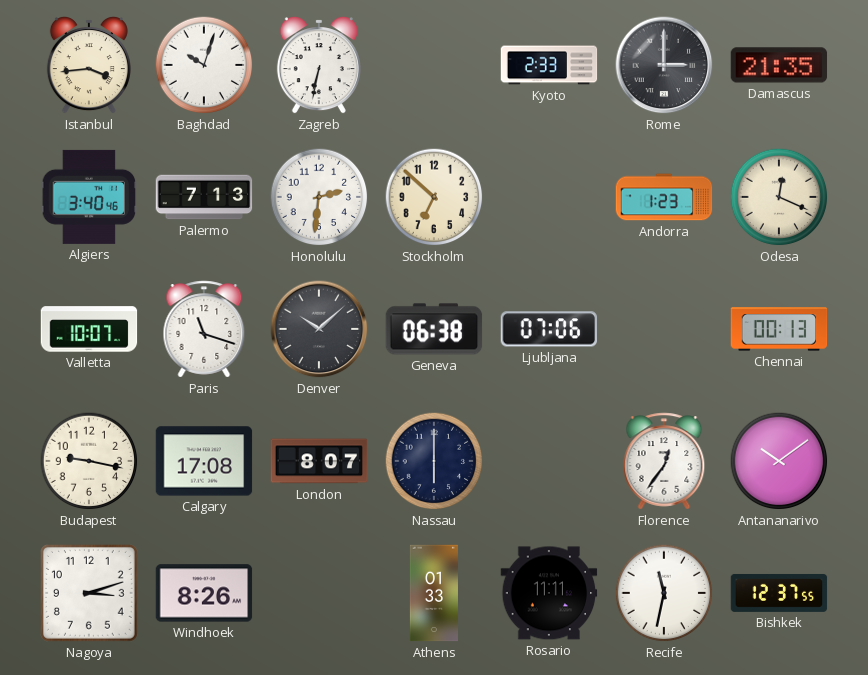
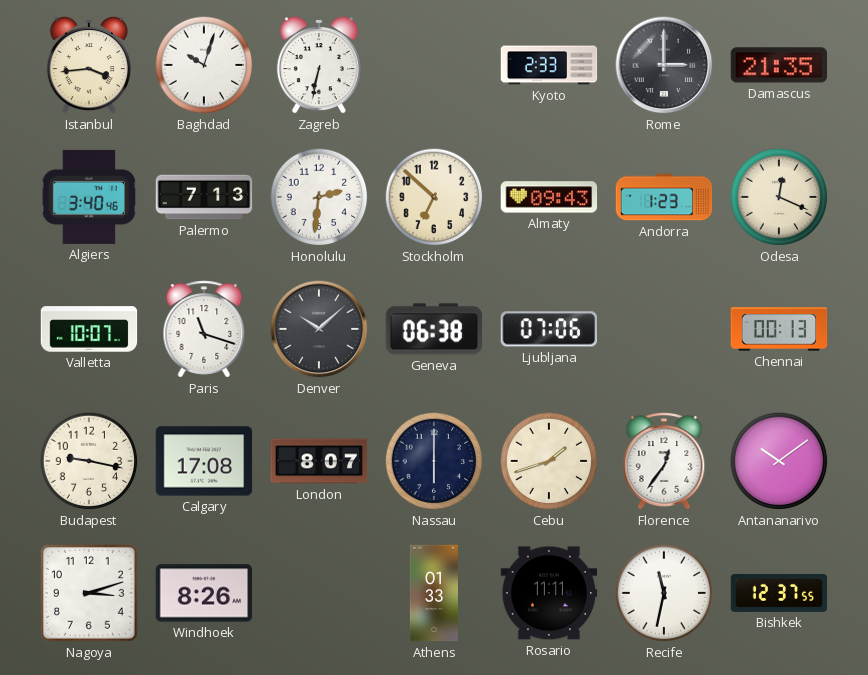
Almaty: none -> 09:43
Cebu: none -> 1:42
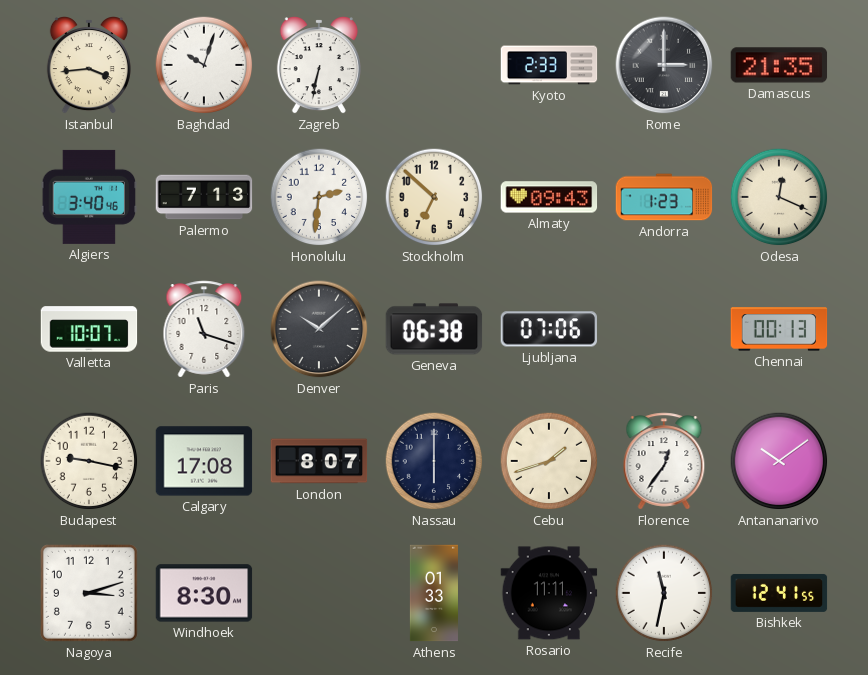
Windhoek: 8:26 -> 8:30
Bishkek: 12:37 -> 12:41
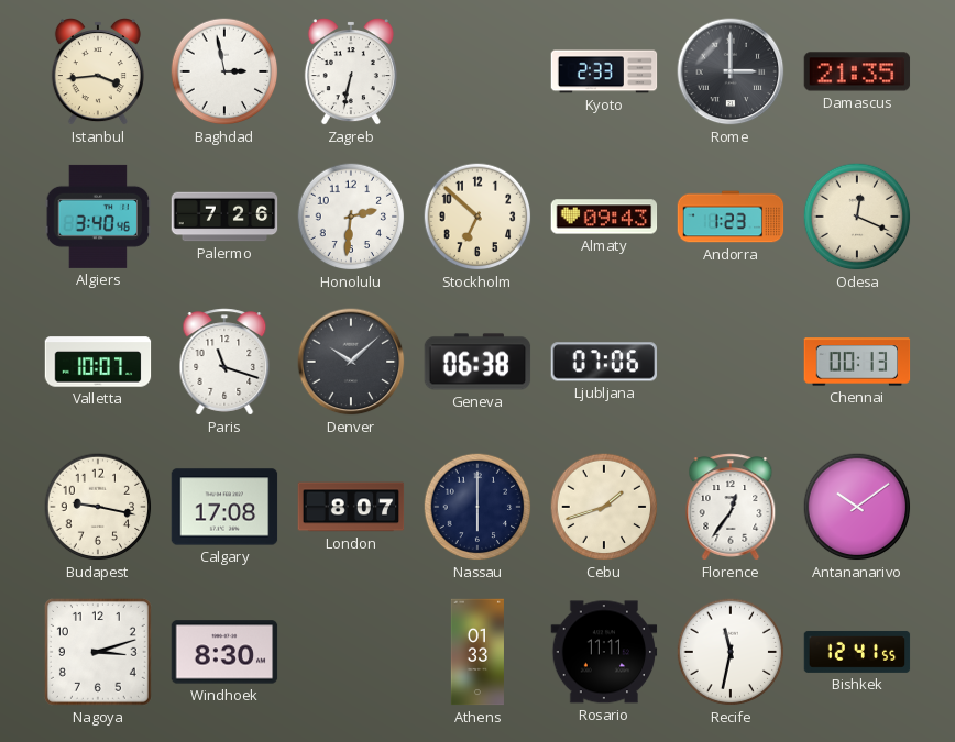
Baghdad: 10:03 -> 2:58
Palermo: 7:13 -> 7:26
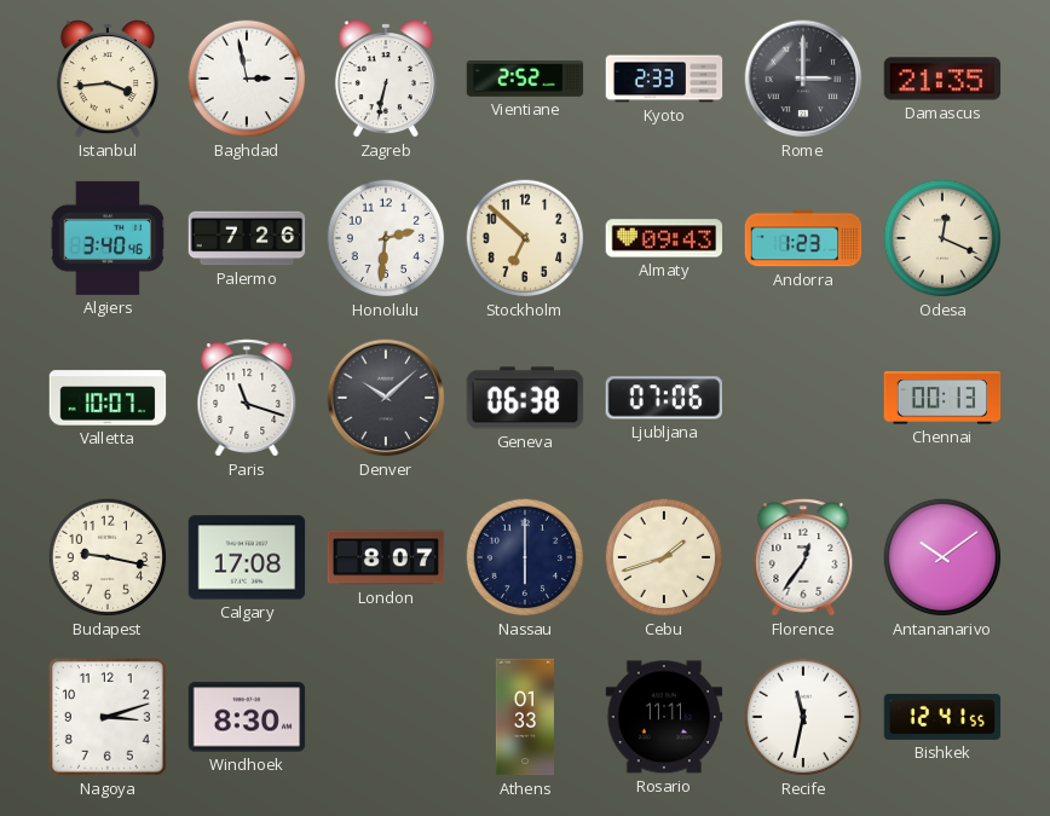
Vientiane: none -> 2:52
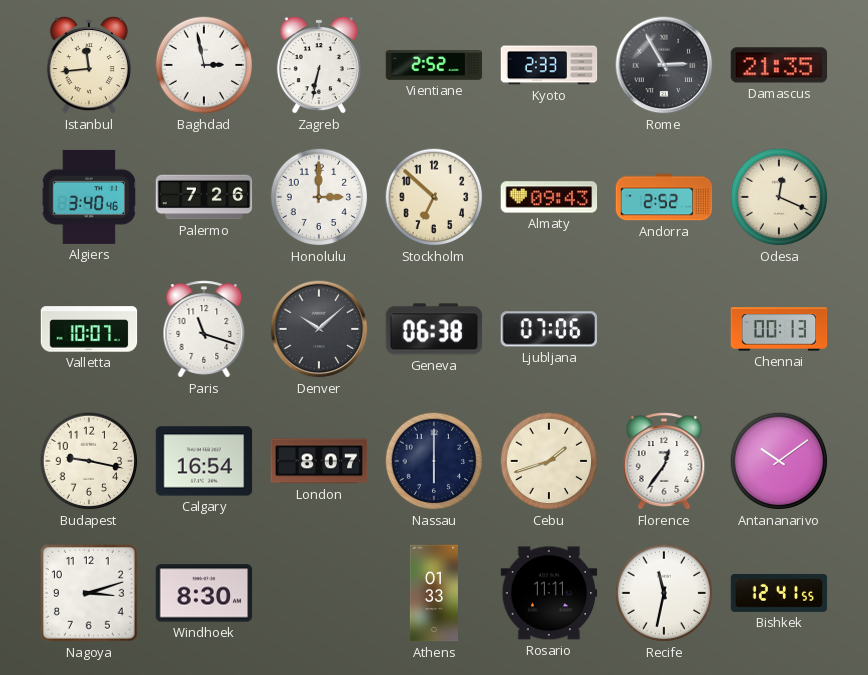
Istanbul: 3:44 -> 11:44
Rome: 3:00 -> 2:55
Honolulu: 2:31 -> 3:00
Andorra: 1:23 -> 2:52
Calgary: 17:08 -> 16:54
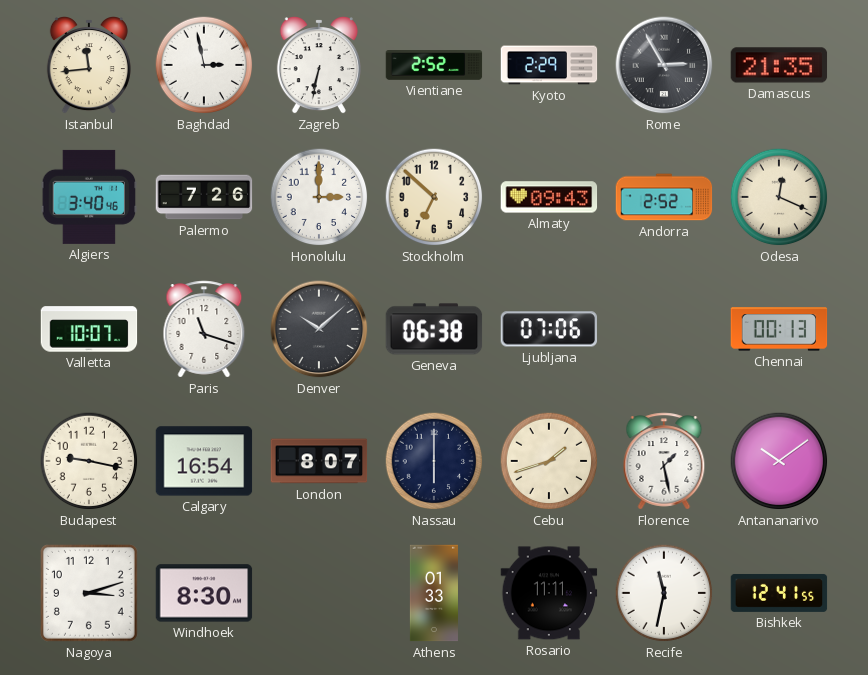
Kyoto: 2:33 -> 2:29
Florence: 12:36 -> 1:28
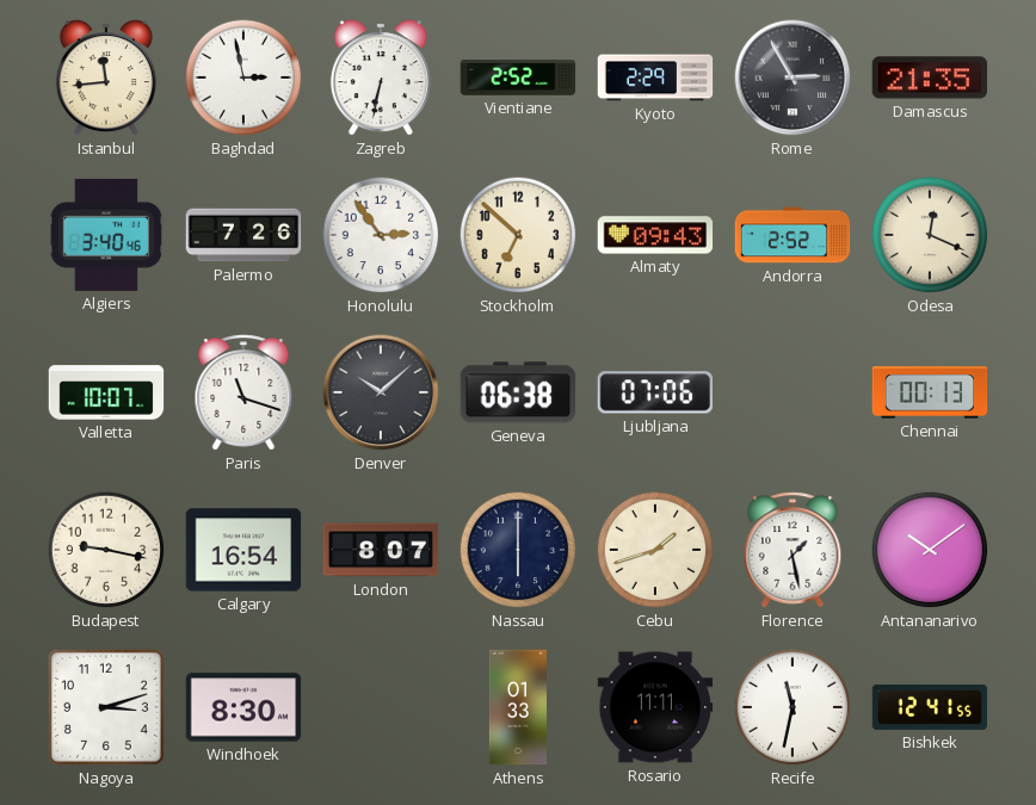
Honolulu: 3:00 -> 2:54
